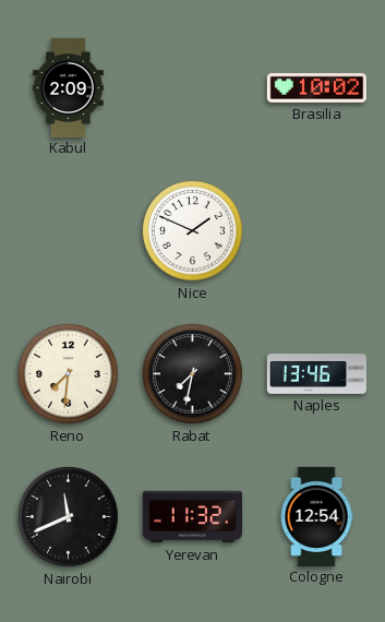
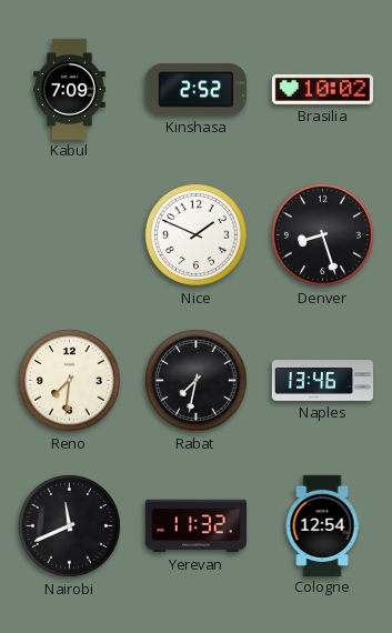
Kabul: 2:09 -> 7:09
Kinshasa: none -> 2:52
Denver: none -> 8:27
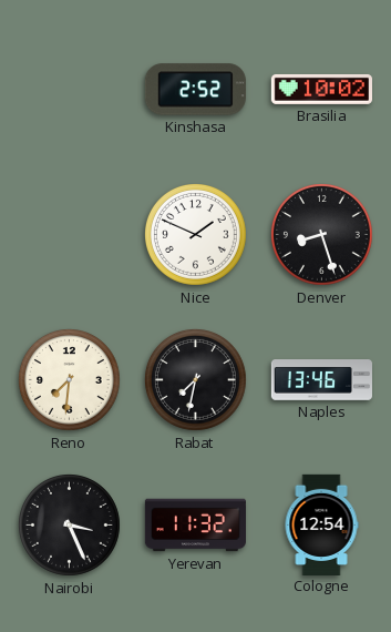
Kabul: 7:09 -> none
Nairobi: 11:41 -> 3:26
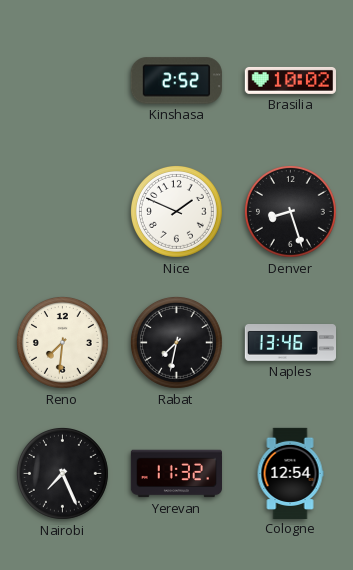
Nairobi: 3:26 -> 7:26
